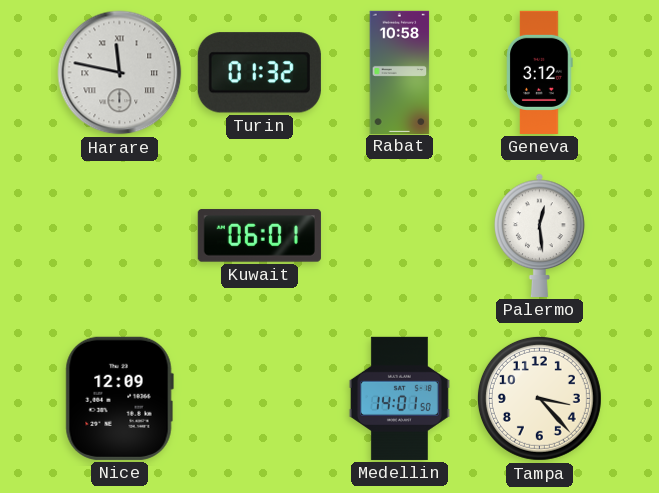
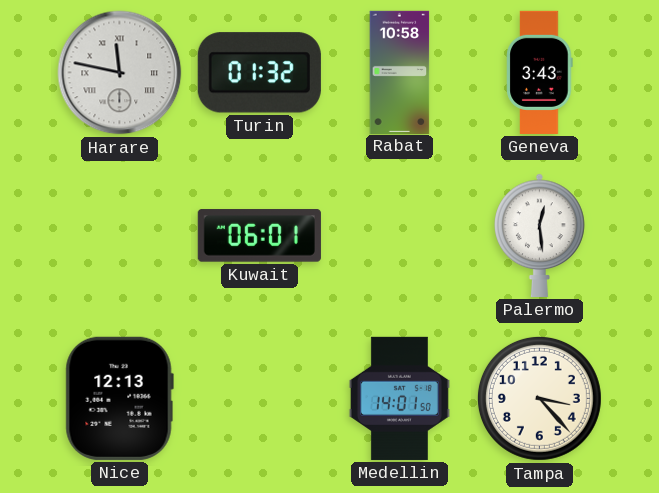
Geneva: 3:12 -> 3:43
Nice: 12:09 -> 12:13
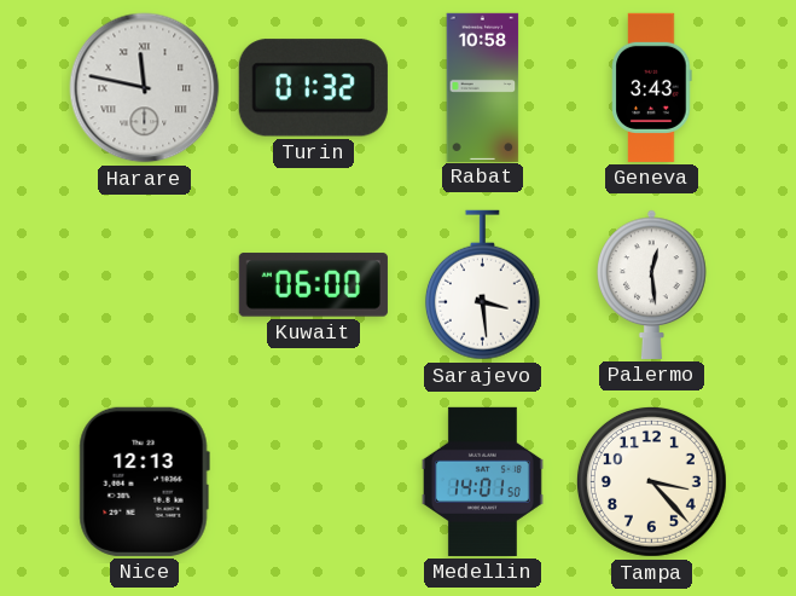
Kuwait: 06:01 -> 06:00
Sarajevo: none -> 3:29
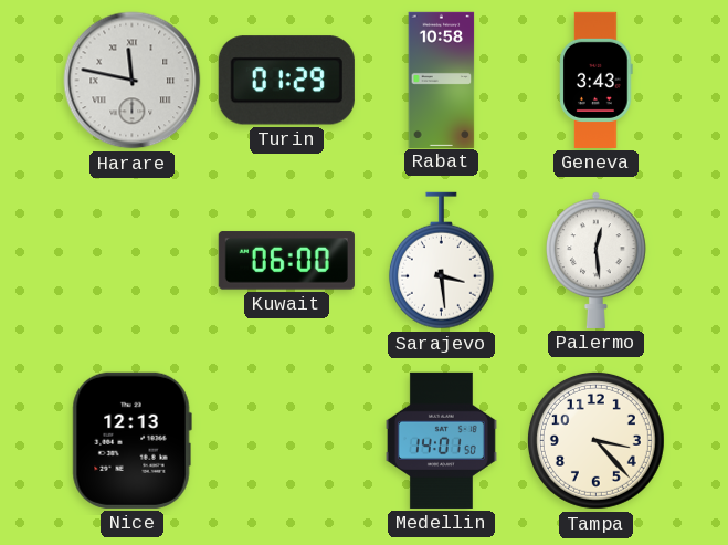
Turin: 01:32 -> 01:29
